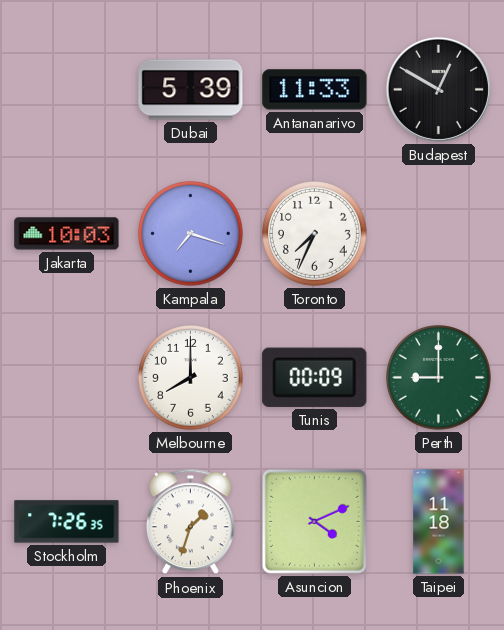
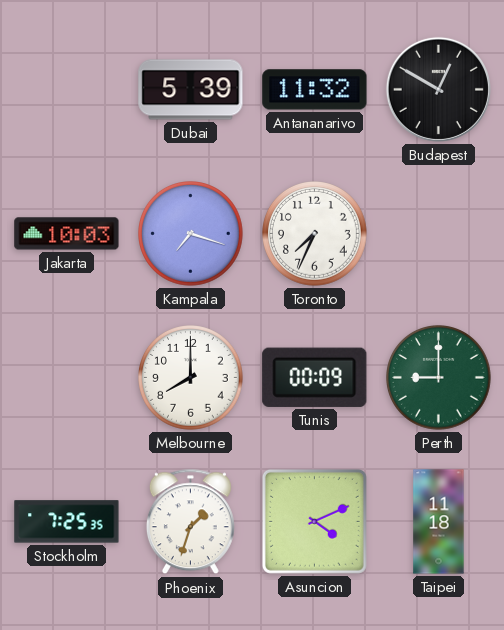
Antananarivo: 11:33 -> 11:32
Stockholm: 7:26 -> 7:25
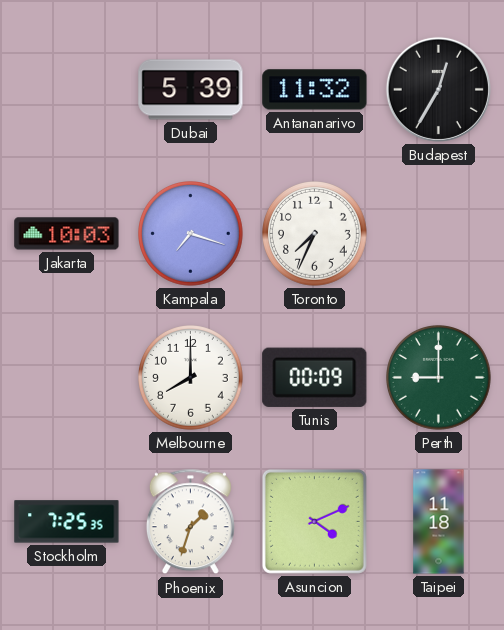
Budapest: 12:50 -> 12:35
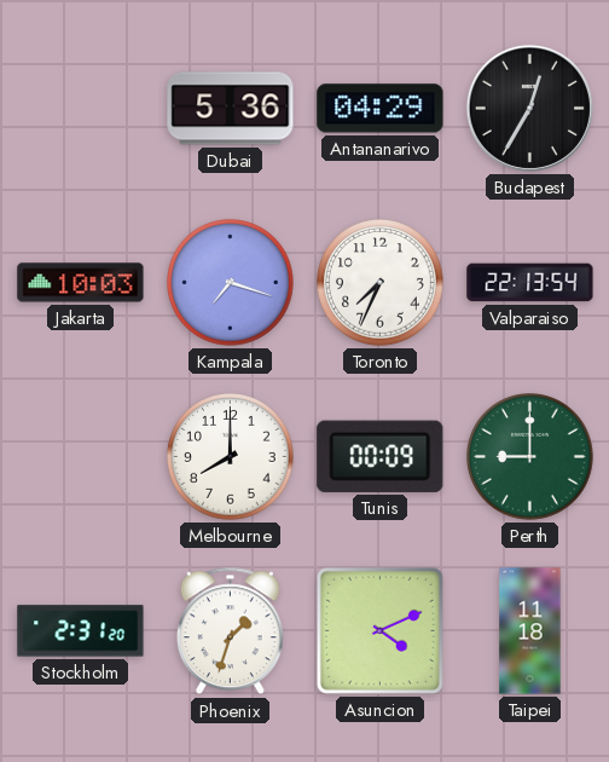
Dubai: 5:39 -> 5:36
Antananarivo: 11:32 -> 04:29
Valparaiso: none -> 22:13
Stockholm: 7:25 -> 2:31
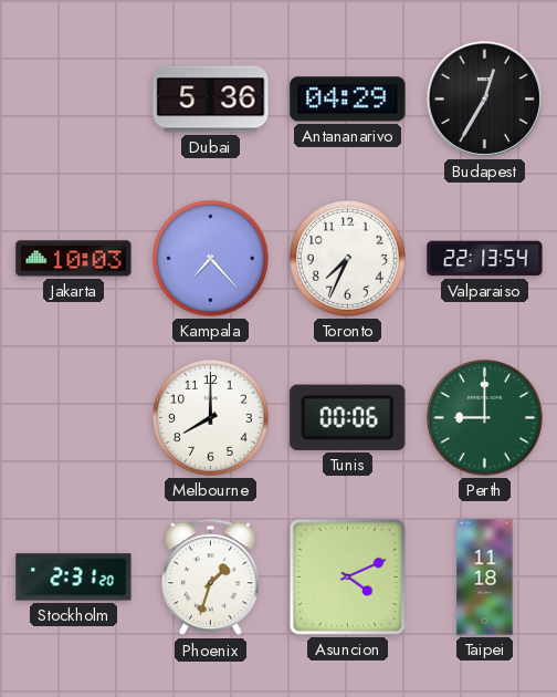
Kampala: 7:18 -> 7:23
Tunis: 00:09 -> 00:06
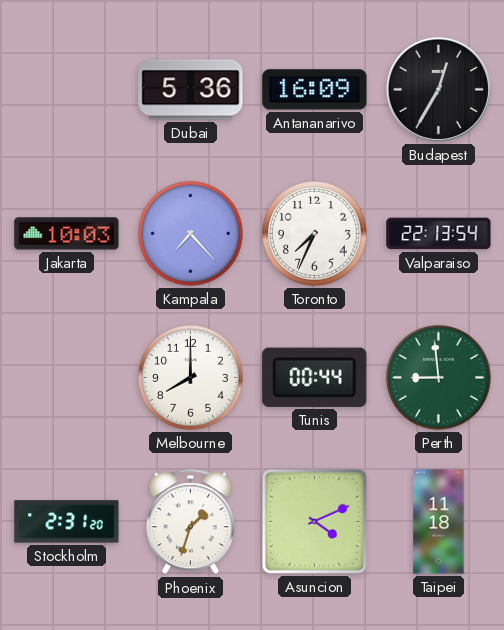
Antananarivo: 04:29 -> 16:09
Tunis: 00:06 -> 00:44
Perth: 9:00 -> 8:59
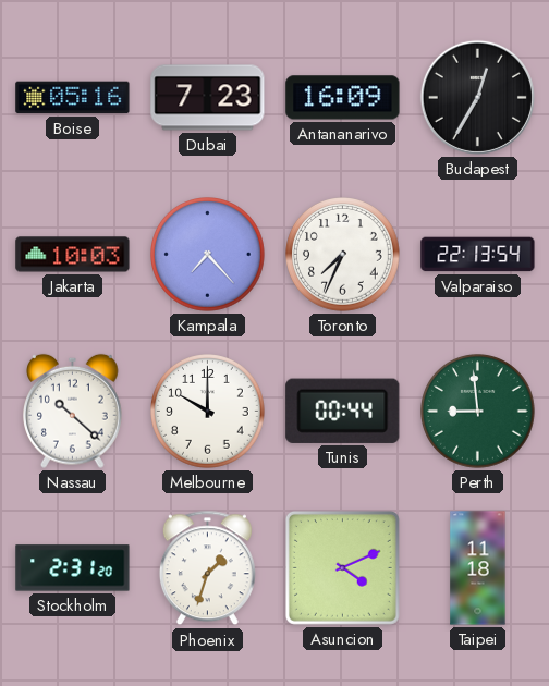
Boise: none -> 05:16
Dubai: 5:36 -> 7:23
Nassau: none -> 10:22
Melbourne: 8:00 -> 10:00
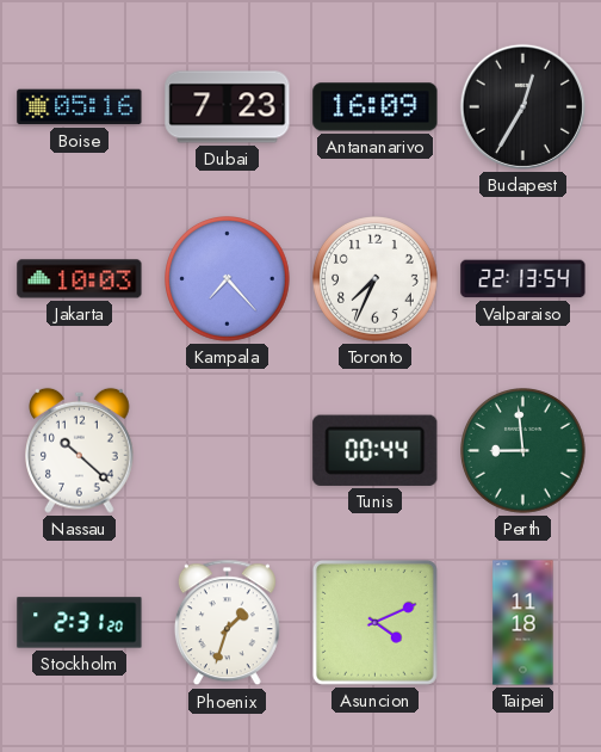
Melbourne: 10:00 -> none
